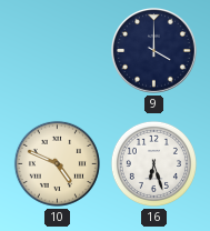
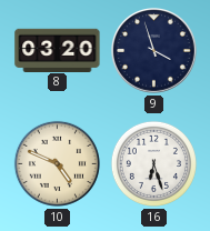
8: none -> 03:20
9: 4:00 -> 3:57
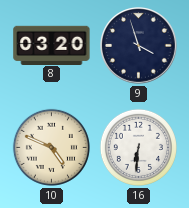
16: 6:27 -> 6:31
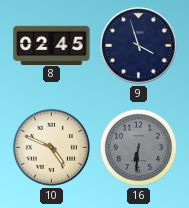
8: 03:20 -> 02:45
16 dial: white -> grey
